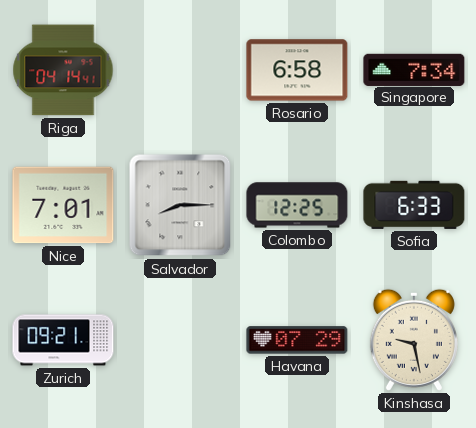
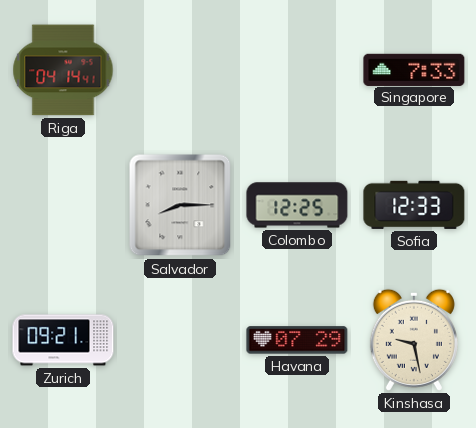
Rosario: 6:58 -> none
Singapore: 7:34 -> 7:33
Nice: 7:01 -> none
Sofia: 6:33 -> 12:33
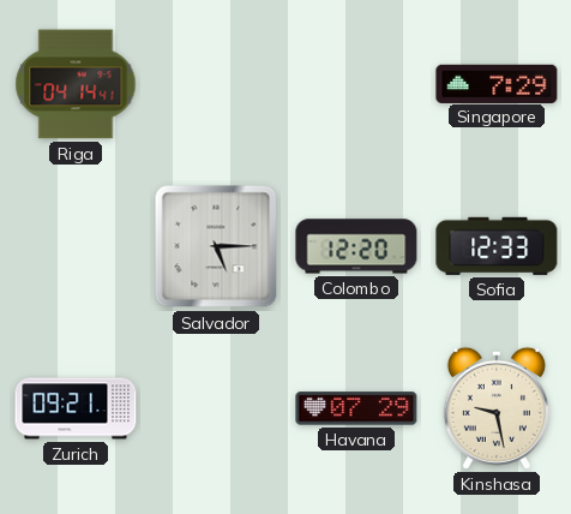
Singapore: 7:33 -> 7:29
Salvador: 8:15 -> 5:15
Colombo: 12:25 -> 12:20
